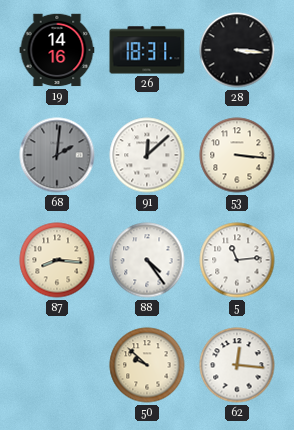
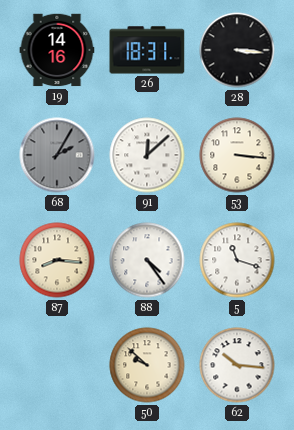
68: 2:01 -> 2:05
5: 11:14 -> 11:18
62: 12:16 -> 10:16
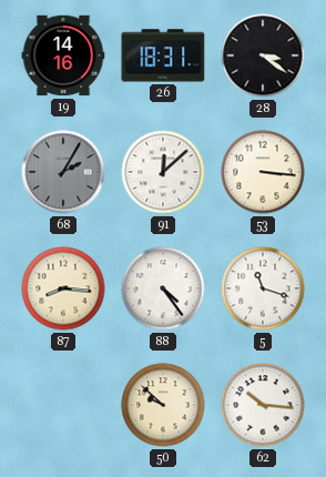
28: 3:16 -> 3:21
